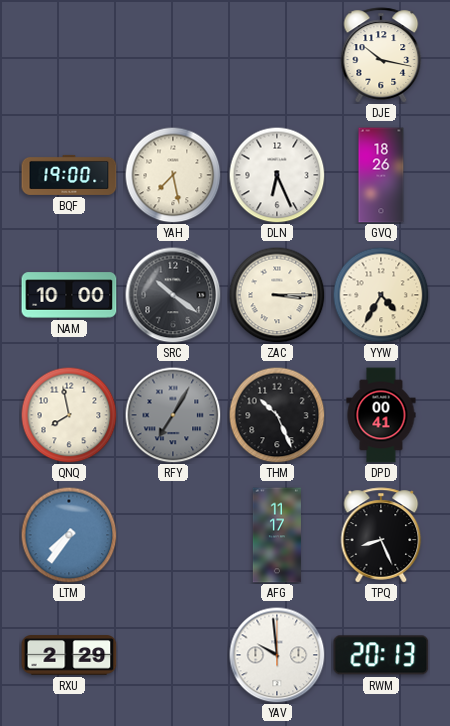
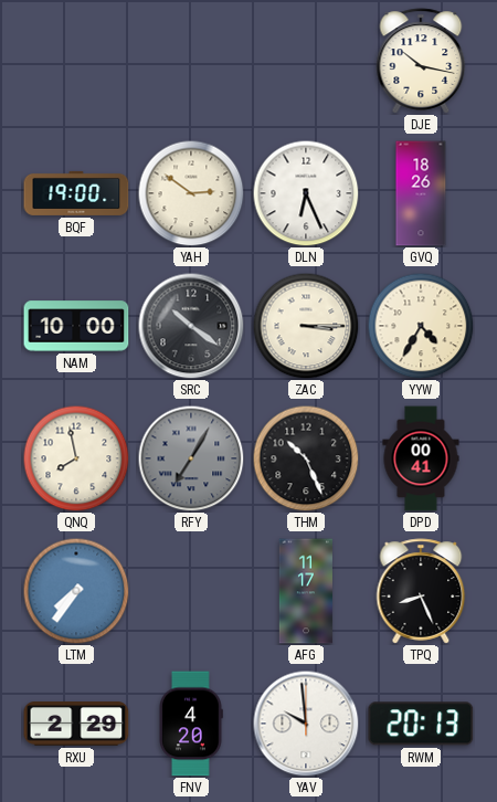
YAH: 7:28 -> 2:51
FNV: none -> 4:20
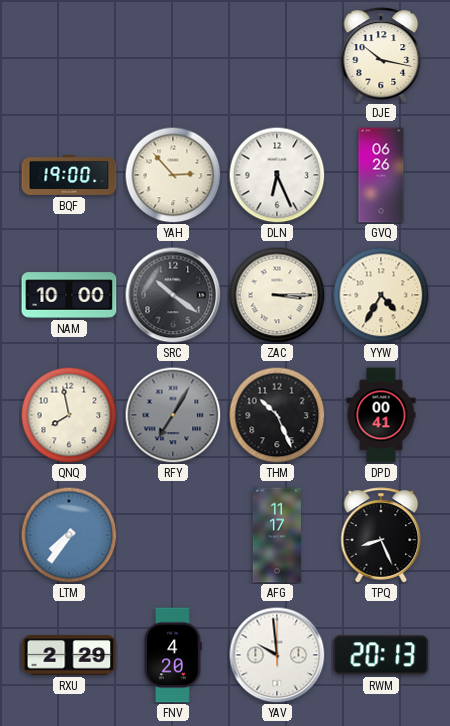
YAH: 2:51 -> 2:53
GVQ: 18:26 -> 06:26
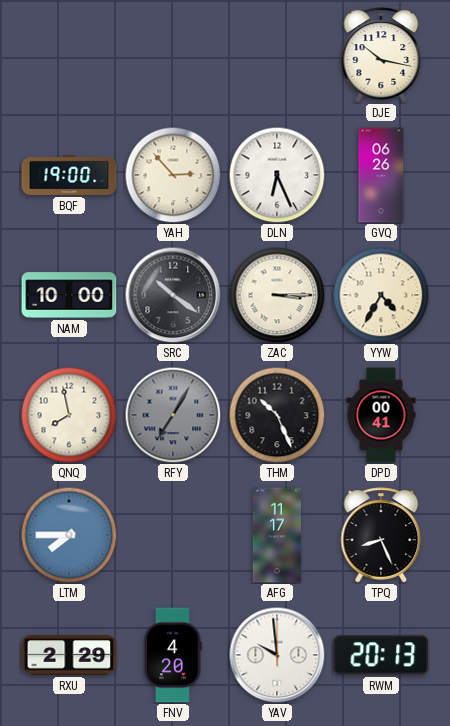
LTM: 7:36 -> 7:45
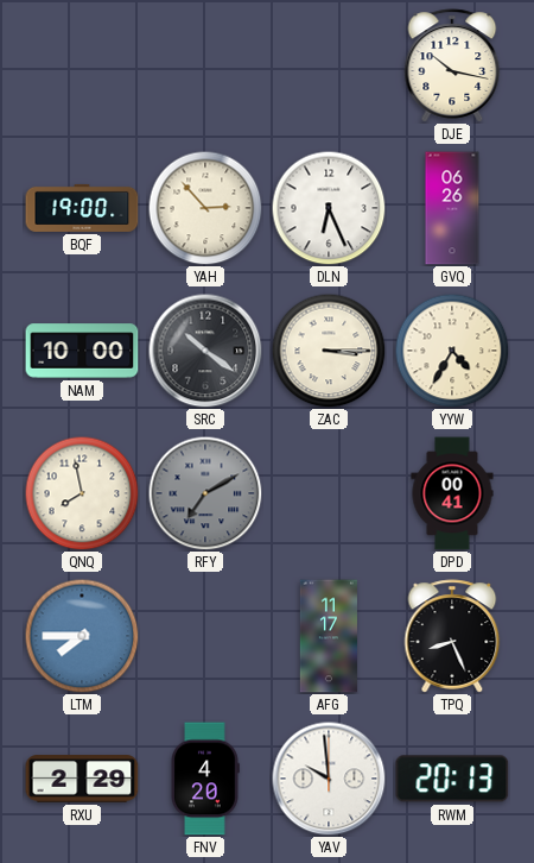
RFY: 7:05 -> 7:10
THM: 10:26 -> none
